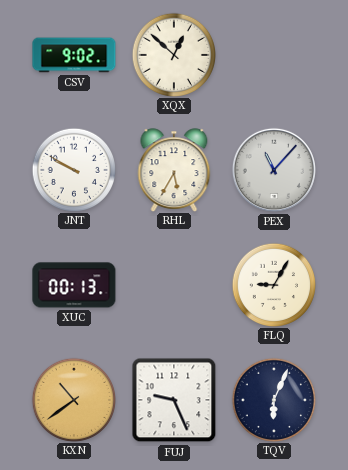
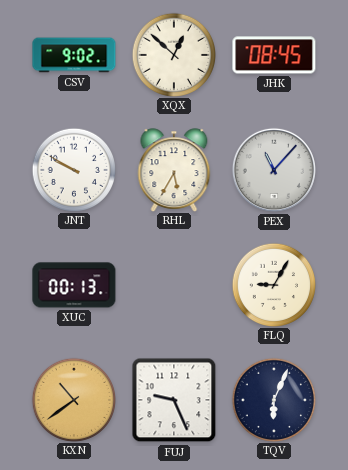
JHK: none -> 08:45
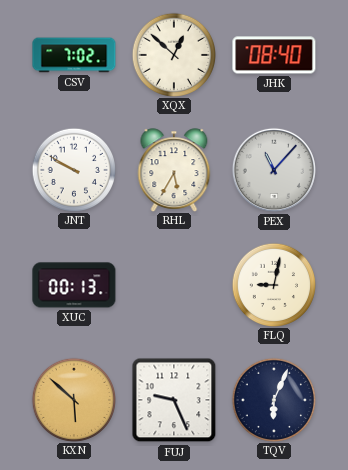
CSV: 9:02 -> 7:02
JHK: 08:45 -> 08:40
FLQ: 9:05 -> 9:02
KXN: 10:39 -> 5:52
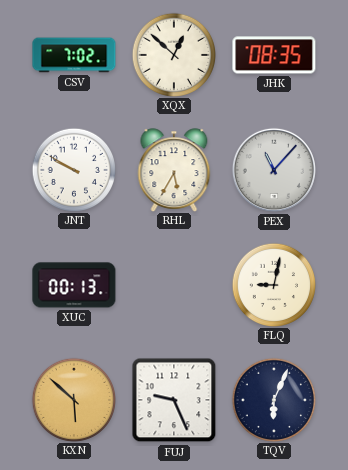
JHK: 08:40 -> 08:35
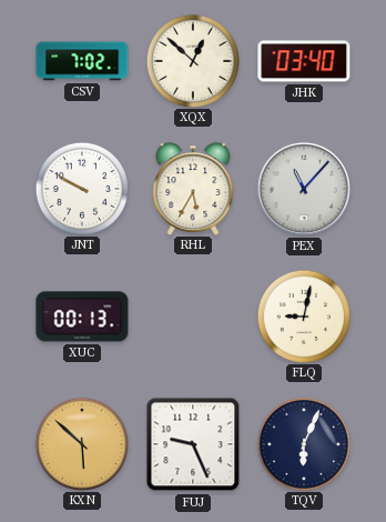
JHK: 08:35 -> 03:40
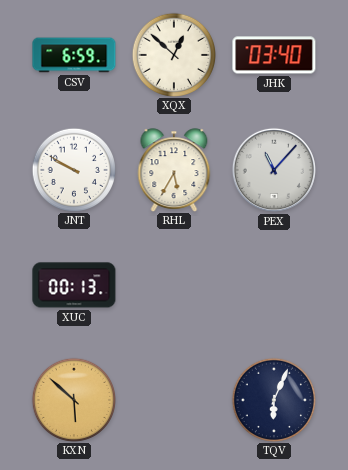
CSV: 7:02 -> 6:59
FLQ: 9:02 -> none
FUJ: 9:26 -> none
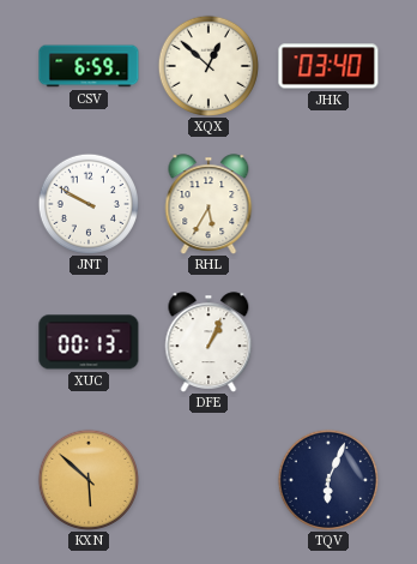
PEX: 11:07 -> none
DFE: none -> 1:04
